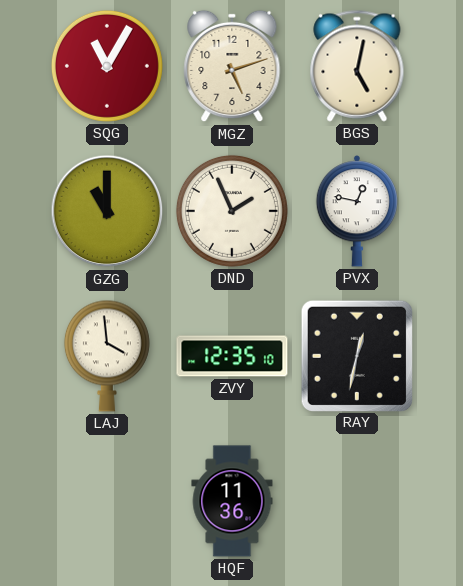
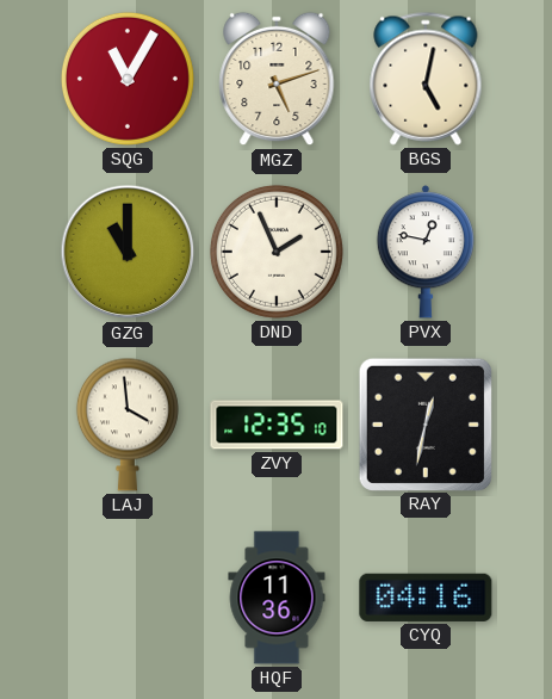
CYQ: none -> 04:16
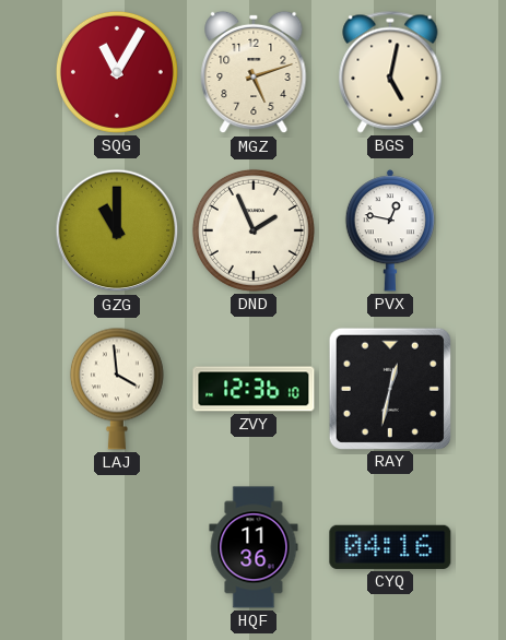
ZVY: 12:35 -> 12:36
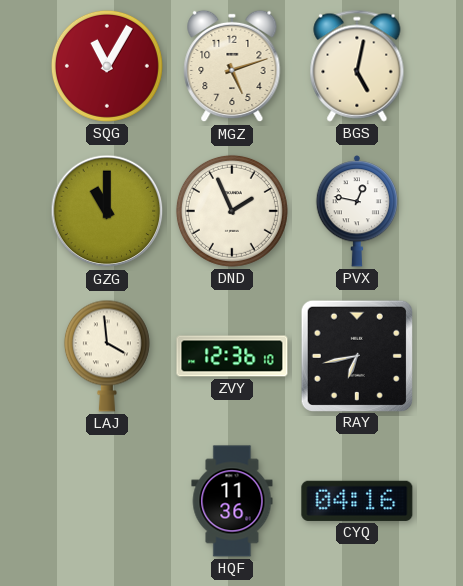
RAY: 12:32 -> 6:43
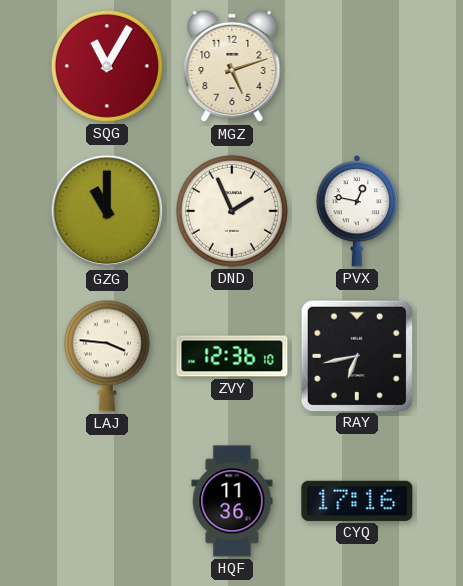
BGS: 5:02 -> none
LAJ: 3:59 -> 3:46
CYQ: 04:16 -> 17:16
